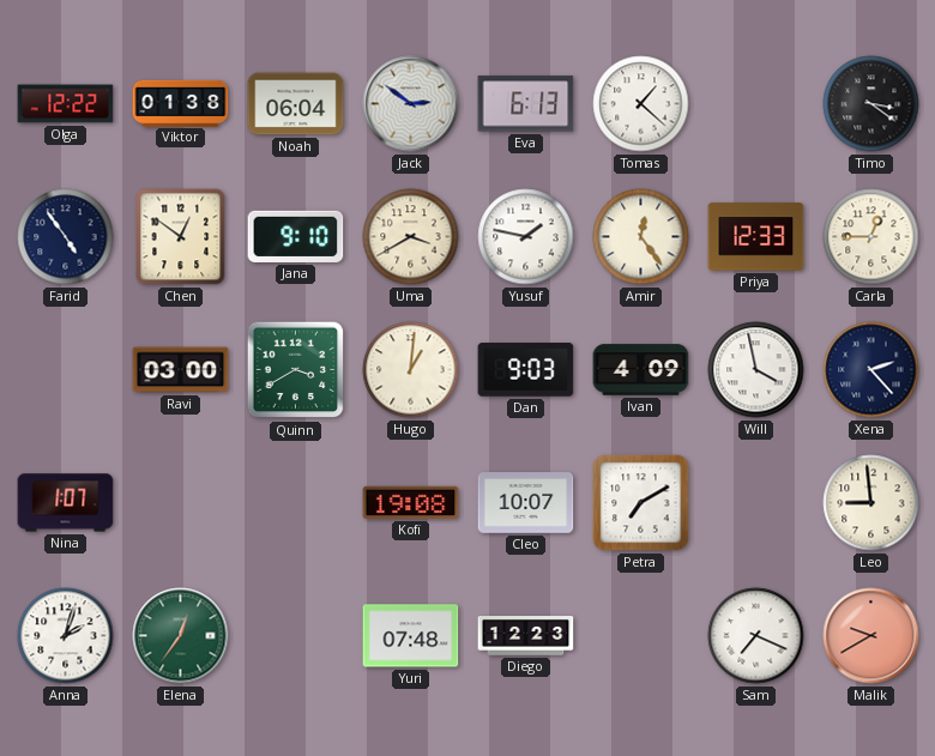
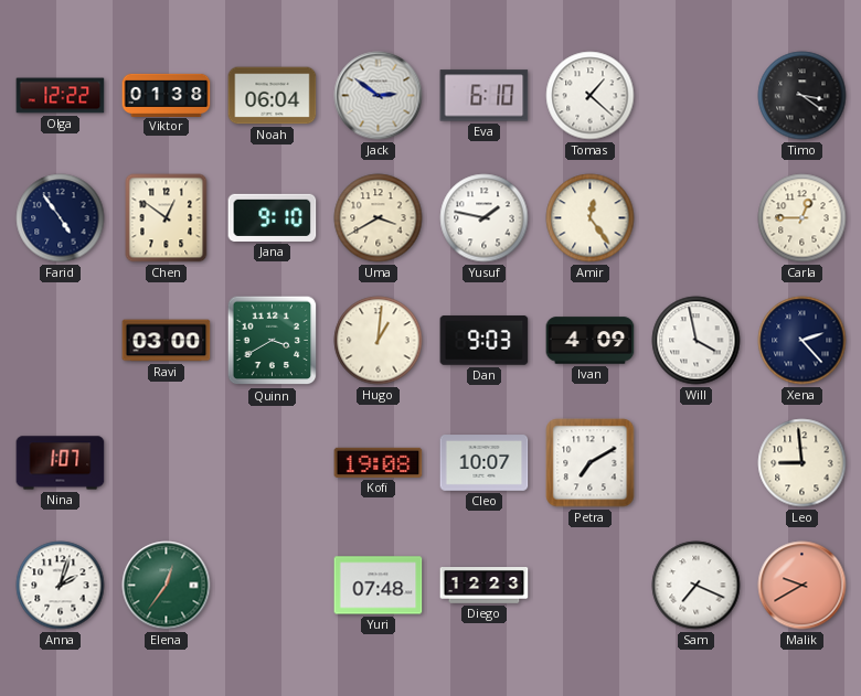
Eva: 6:13 -> 6:10
Priya: 12:33 -> none
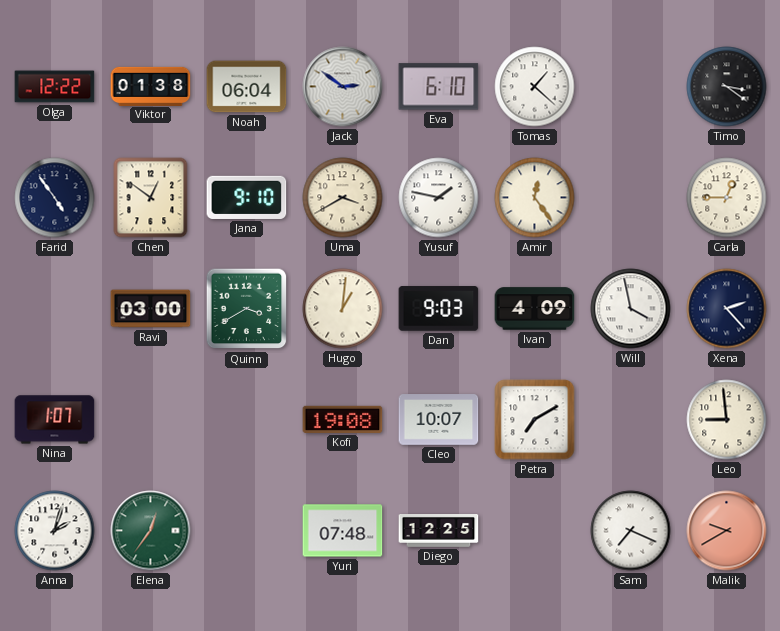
Diego: 12:23 -> 12:25
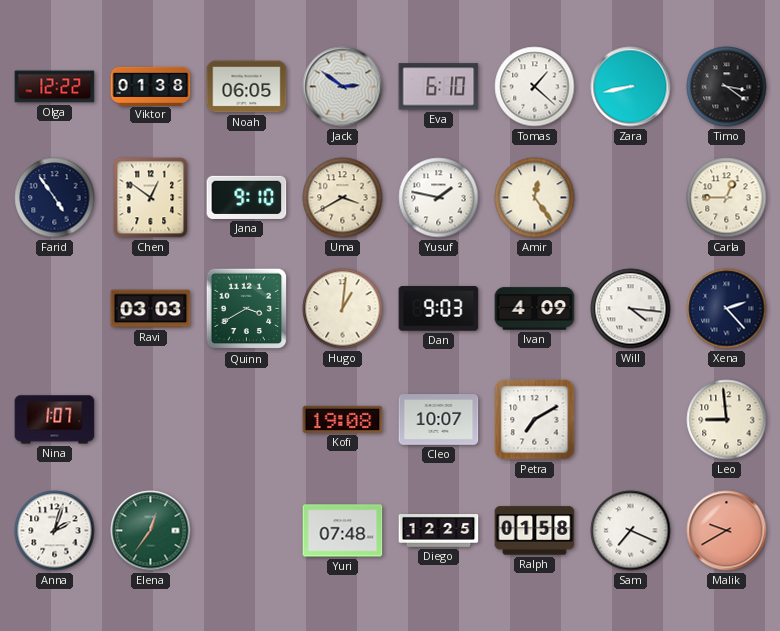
Noah: 06:04 -> 06:05
Zara: none -> 8:43
Ravi: 03:00 -> 03:03
Will: 3:58 -> 4:16
Ralph: none -> 01:58
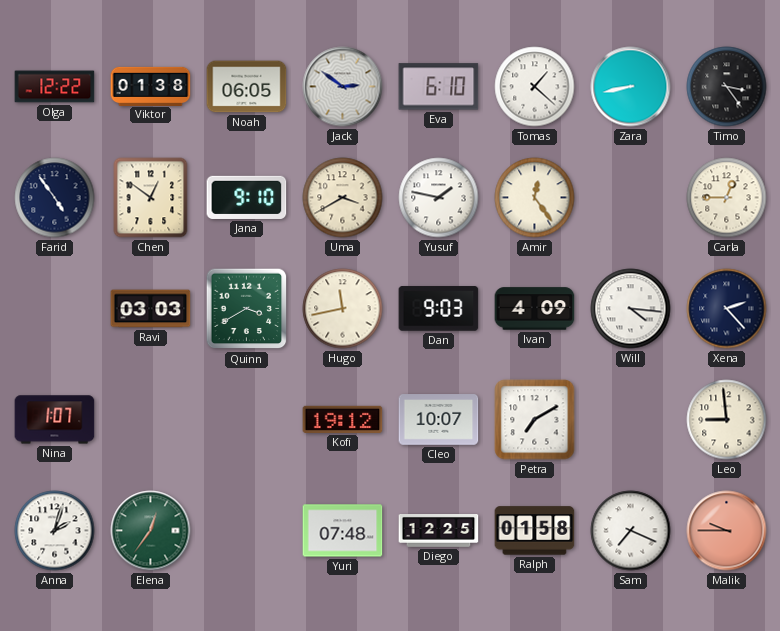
Timo: 3:21 -> 3:24
Hugo: 1:01 -> 11:43
Kofi: 19:08 -> 19:12
Malik: 9:40 -> 9:45
